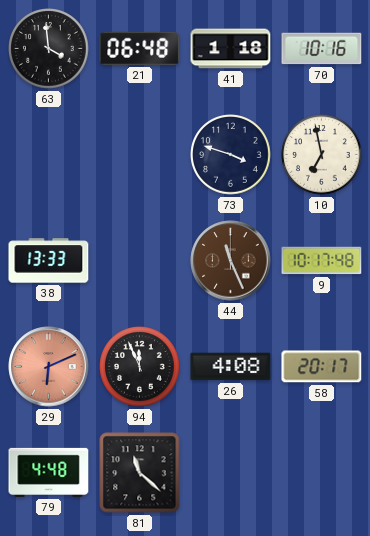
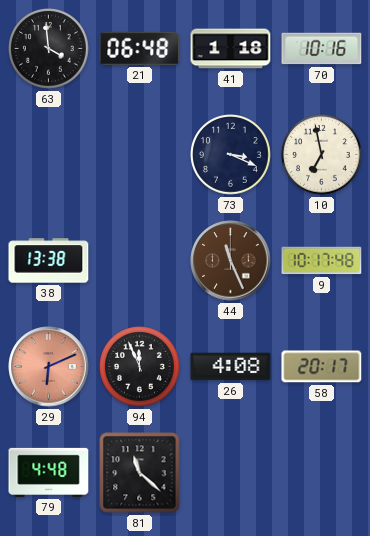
73: 3:48 -> 3:19
38: 13:33 -> 13:38
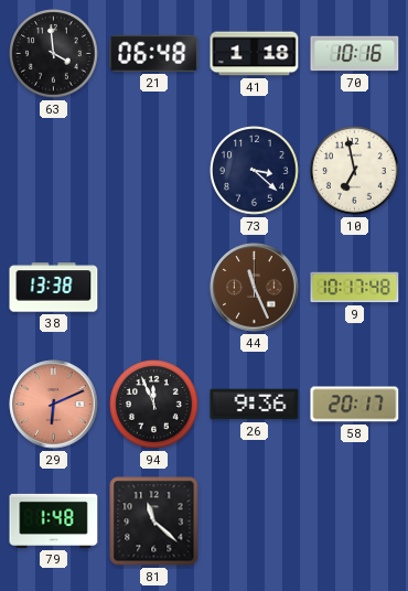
73: 3:19 -> 3:22
26: 4:08 -> 9:36
79: 4:48 -> 1:48
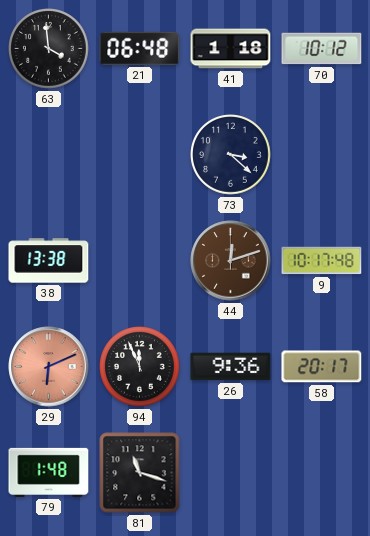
70: 10:16 -> 10:12
10: 6:58 -> none
44: 11:26 -> 12:12
81: 11:22 -> 11:18
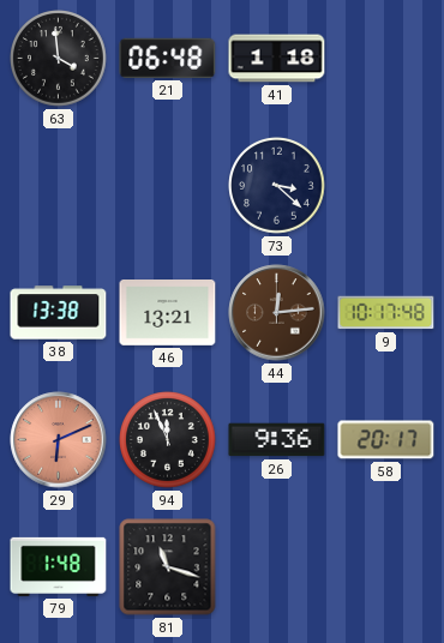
70: 10:12 -> none
46: none -> 13:21
44: 12:12 -> 12:14
